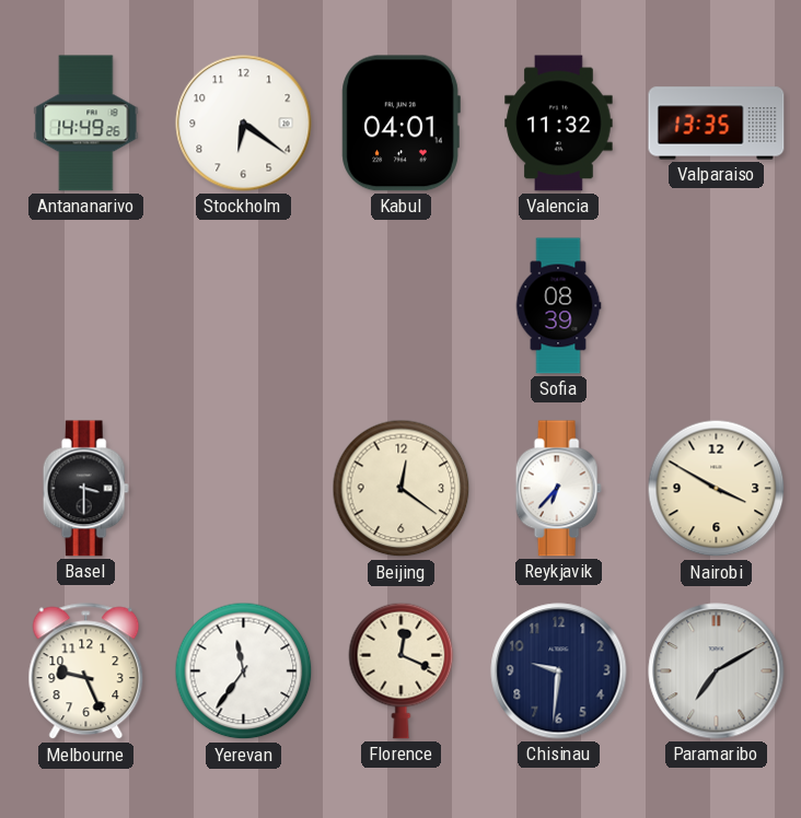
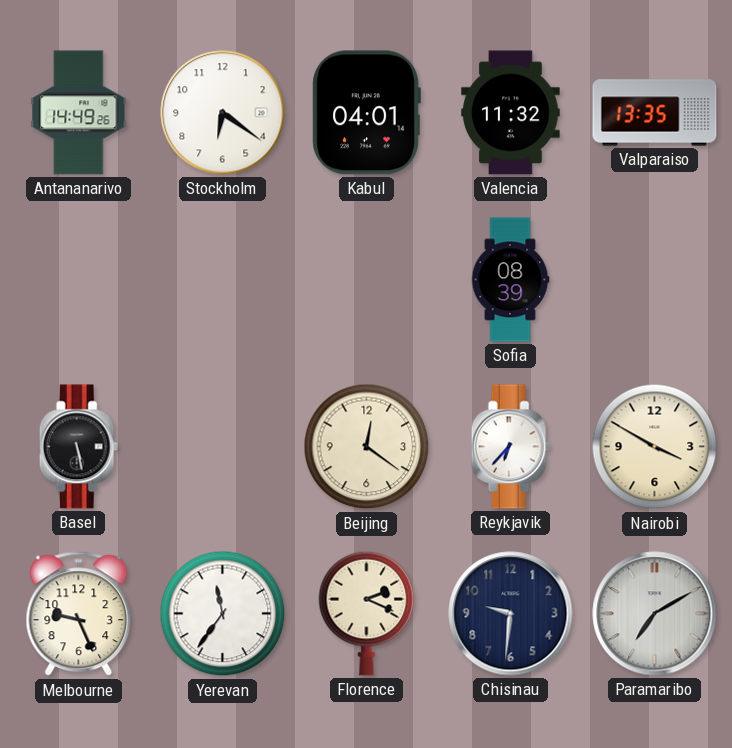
Basel: 3:30 -> 5:28
Florence: 12:19 -> 2:19
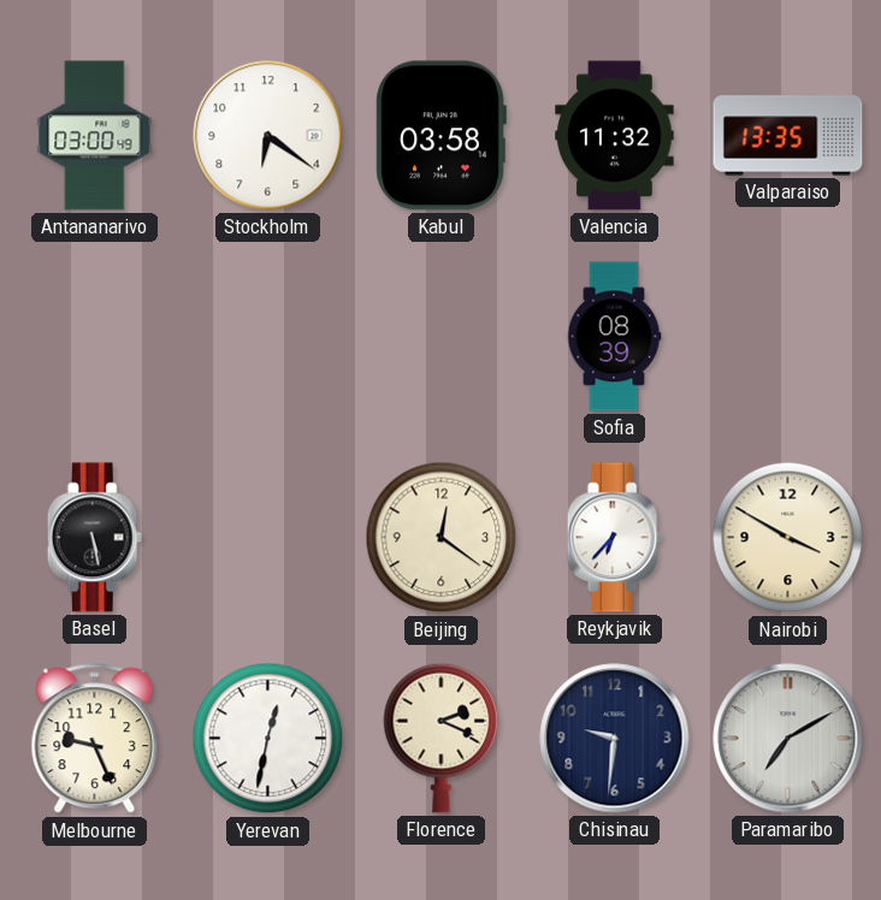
Antananarivo: 14:49 -> 03:00
Kabul: 04:01 -> 03:58
Yerevan: 11:36 -> 12:32
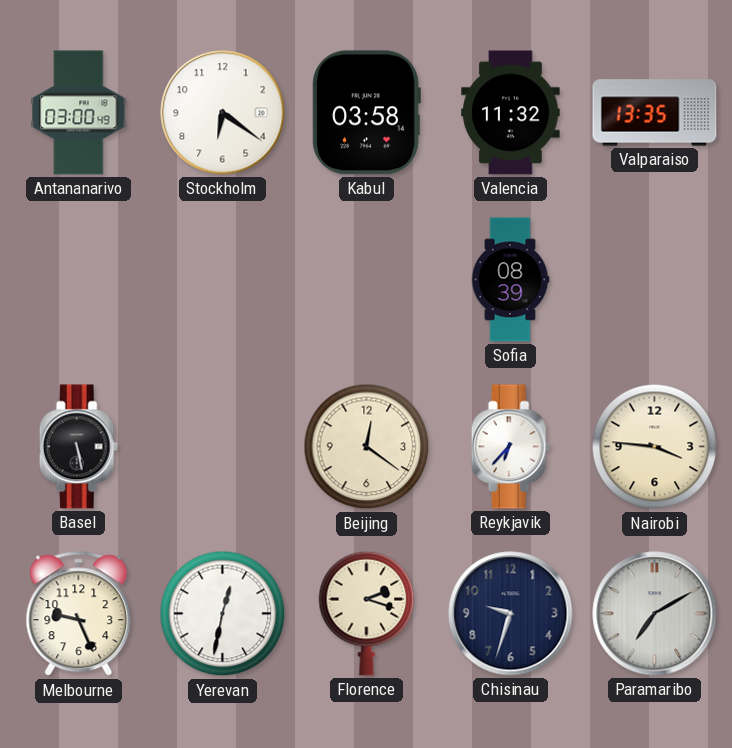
Nairobi: 3:50 -> 3:46
Florence: 2:19 -> 2:18
Chisinau: 9:31 -> 9:33
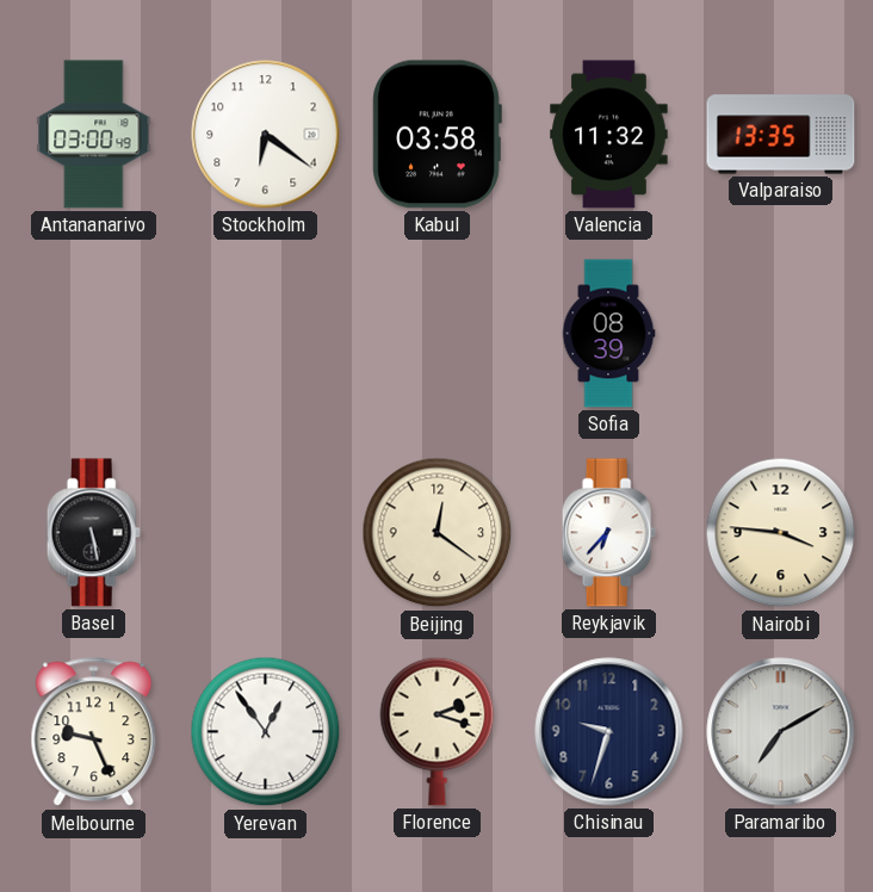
Yerevan: 12:32 -> 12:54
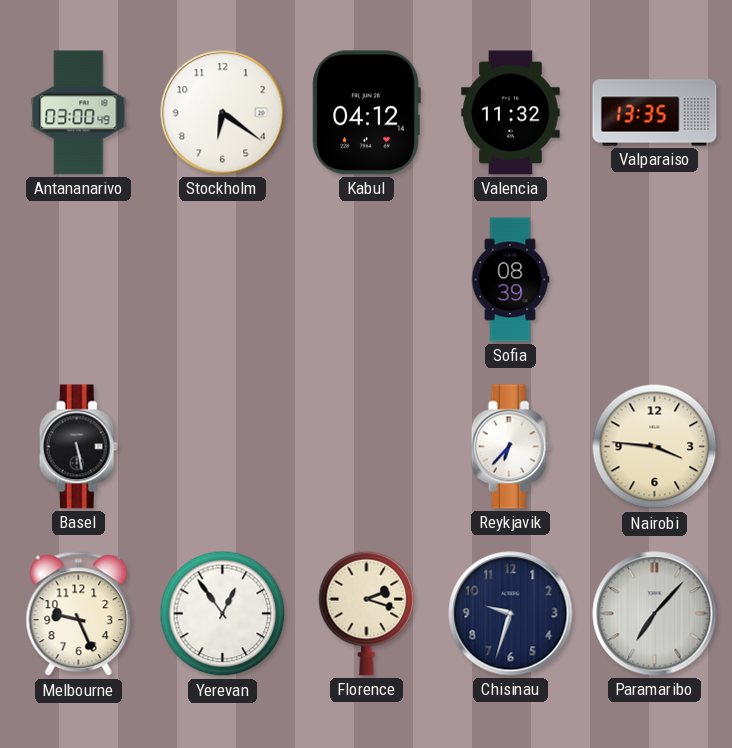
Kabul: 03:58 -> 04:12
Beijing: 12:21 -> none
Paramaribo: 7:10 -> 7:07
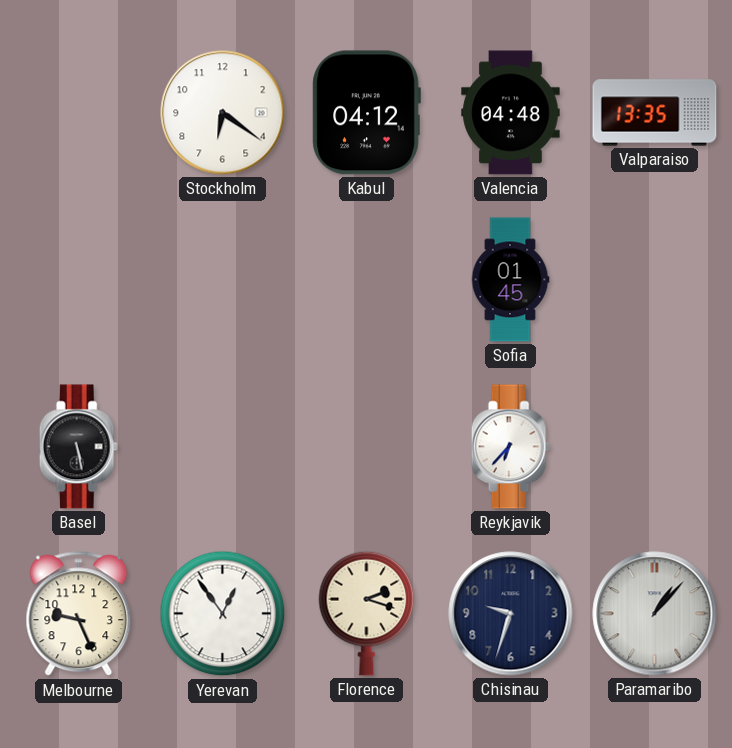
Antananarivo: 03:00 -> none
Valencia: 11:32 -> 04:48
Sofia: 08:39 -> 01:45
Nairobi: 3:46 -> none
Paramaribo: 7:07 -> 1:07
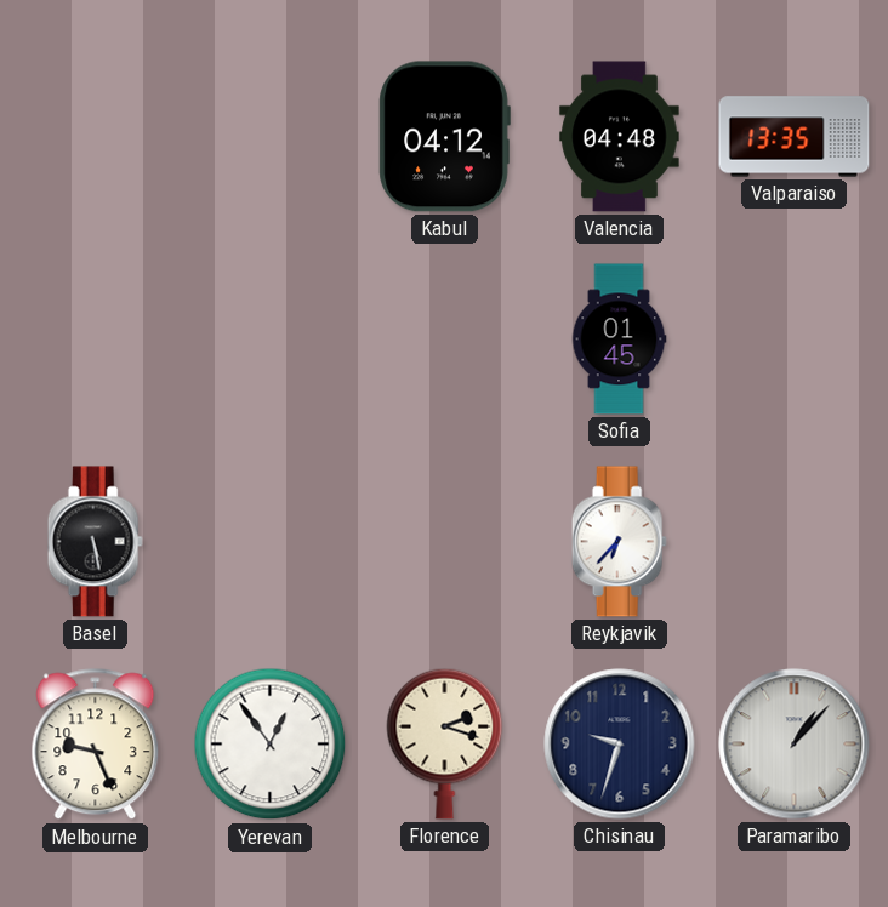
Stockholm: 6:21 -> none
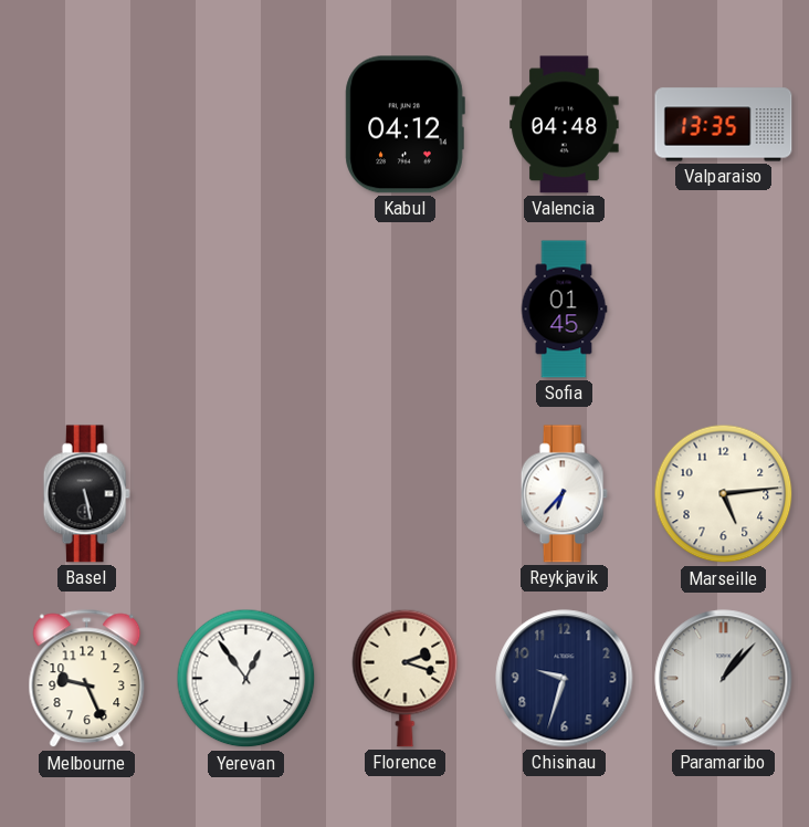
Marseille: none -> 5:14
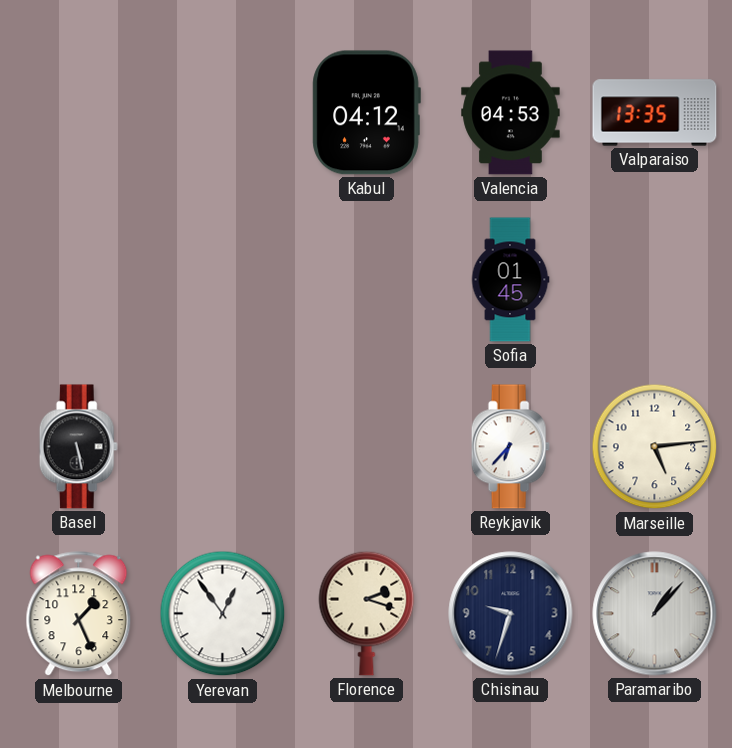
Valencia: 04:48 -> 04:53
Melbourne: 9:26 -> 1:26
